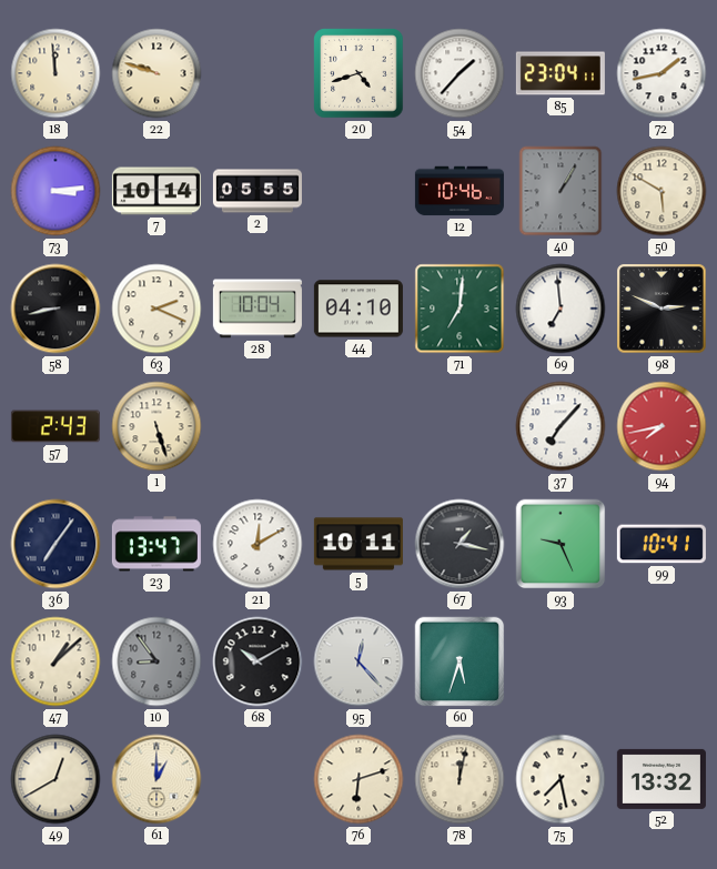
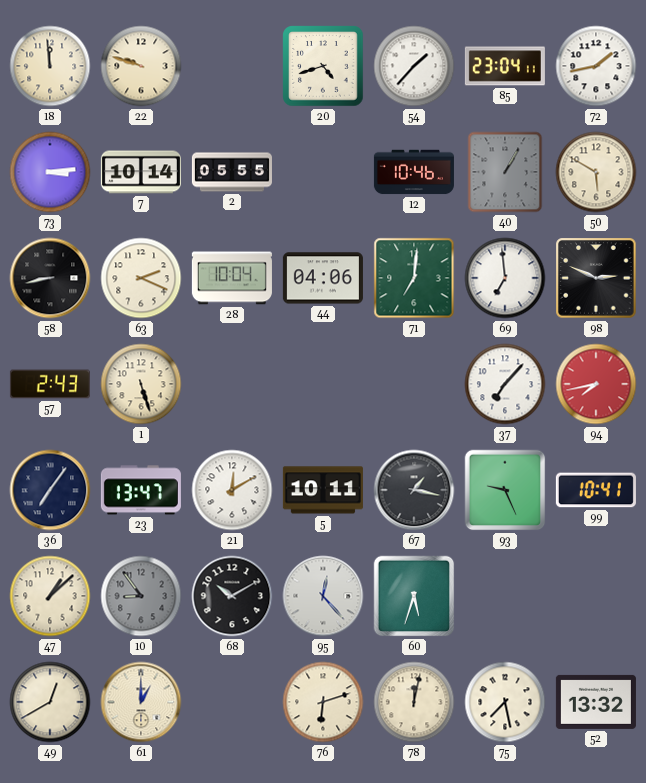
44: 04:10 -> 04:06
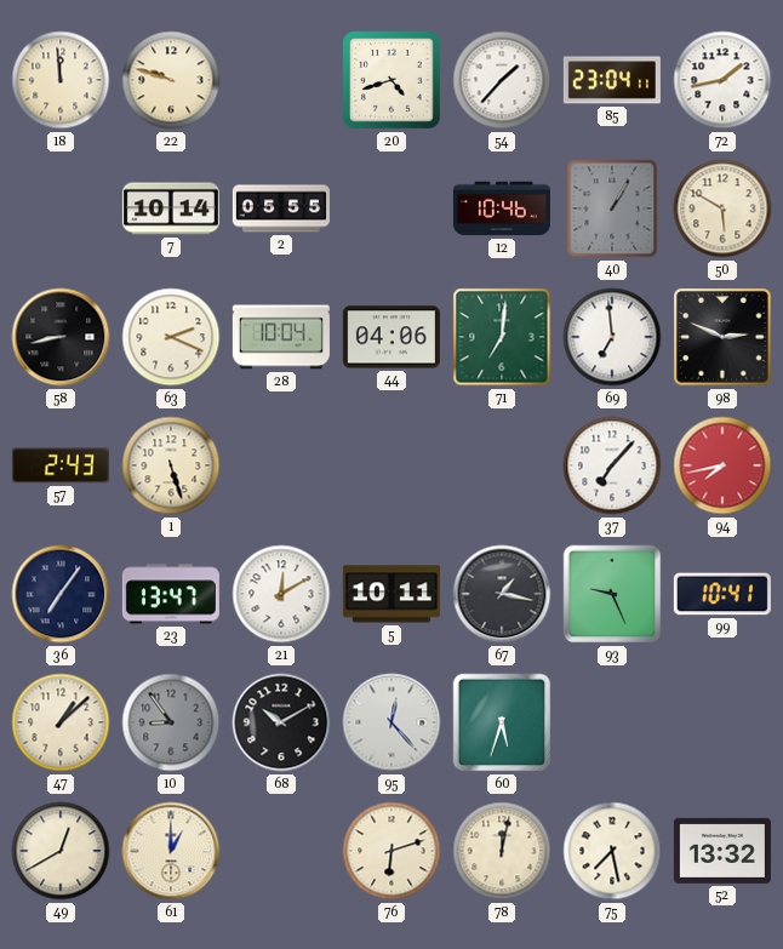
73: 3:14 -> none
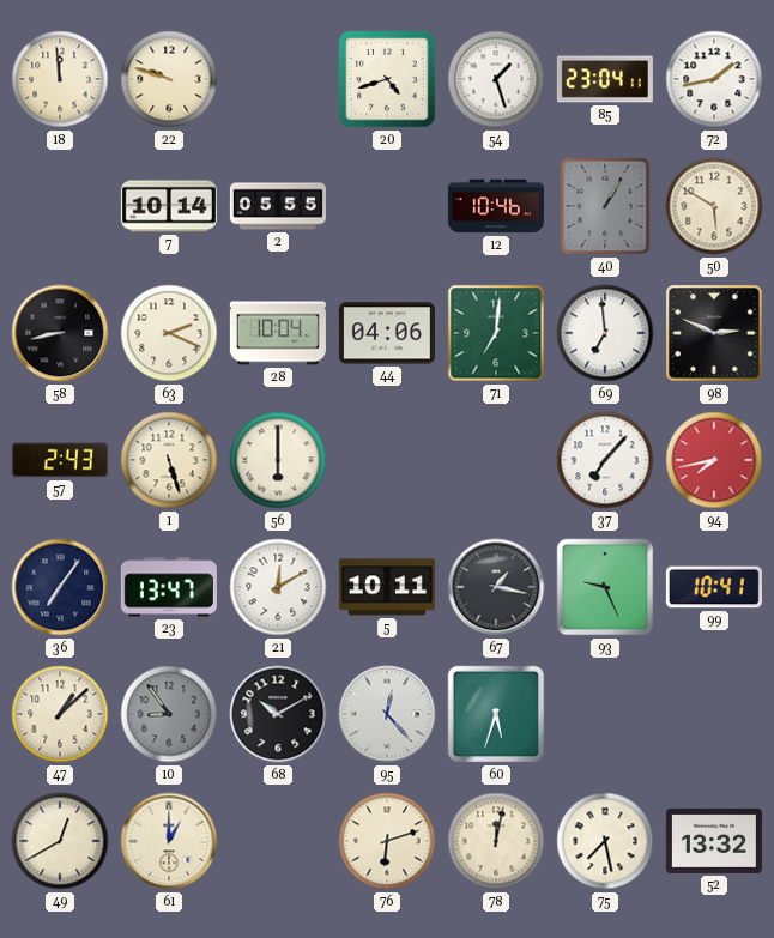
54: 1:37 -> 1:27
56: none -> 6:00
